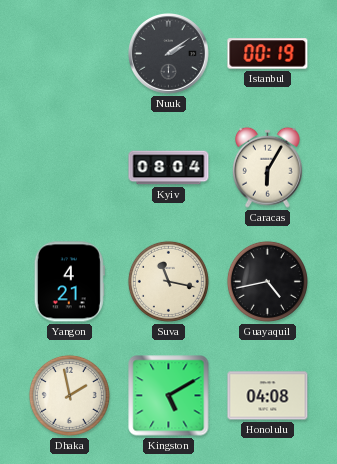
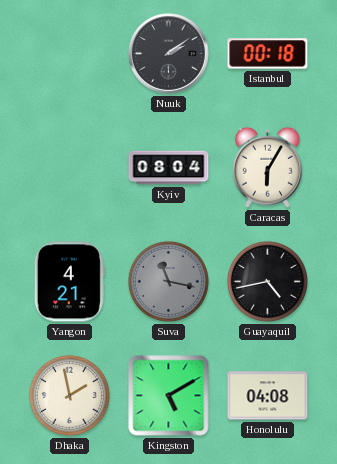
Istanbul: 00:19 -> 00:18
Suva dial: cream -> grey
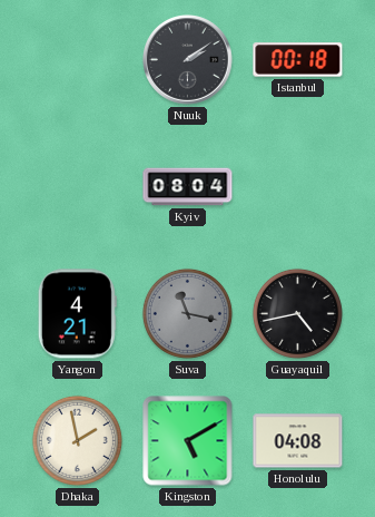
Caracas: 6:05 -> none
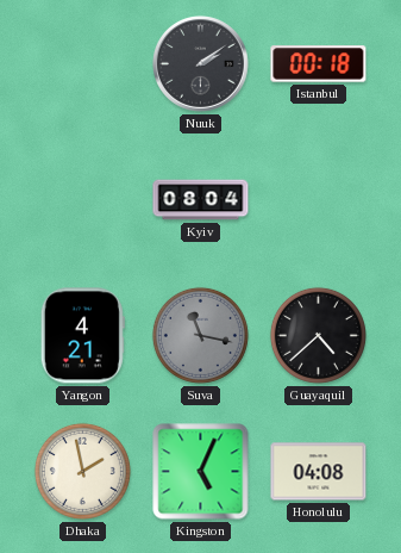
Guayaquil: 4:43 -> 4:38
Kingston: 5:10 -> 5:04
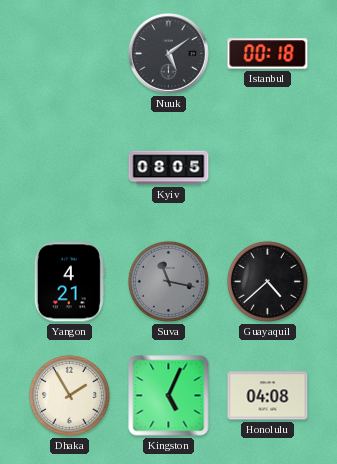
Nuuk: 2:09 -> 5:09
Kyiv: 08:04 -> 08:05
Dhaka: 1:58 -> 1:55
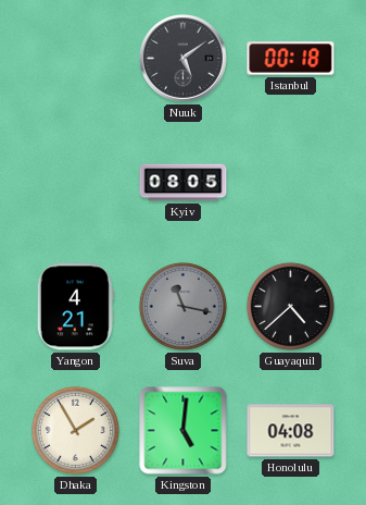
Kingston: 5:04 -> 5:01
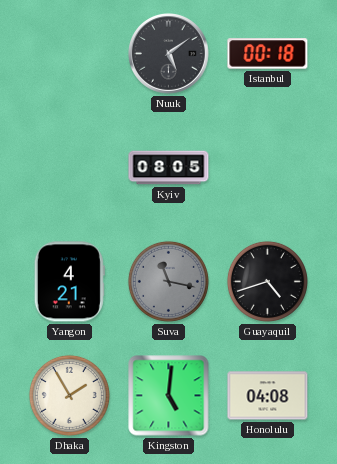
Guayaquil: 4:38 -> 4:42
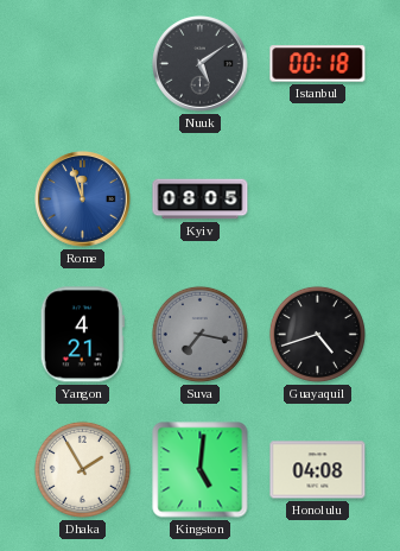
Rome: none -> 11:57
Suva: 11:17 -> 7:17
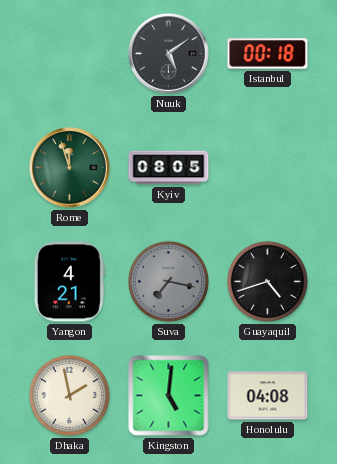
Rome dial: blue -> green
Dhaka: 1:55 -> 1:58
